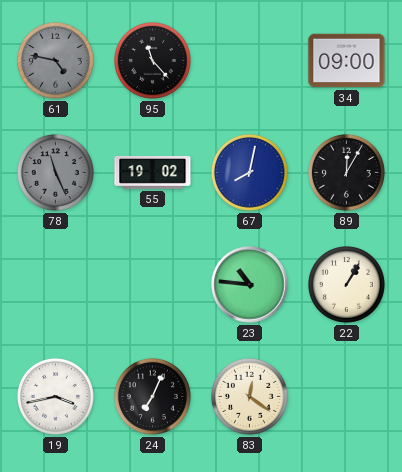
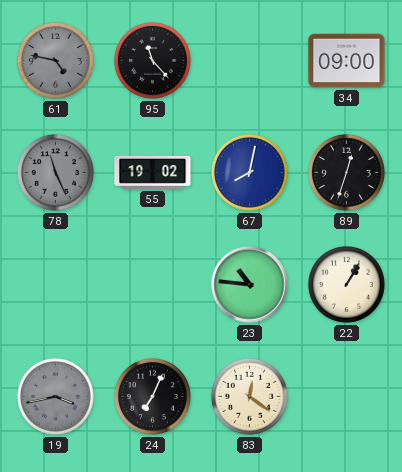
89: 12:05 -> 12:33
19 dial: white -> grey
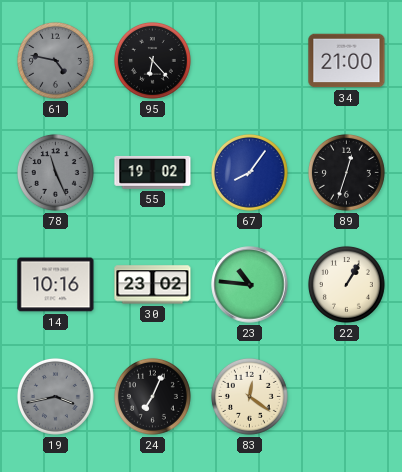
95: 11:23 -> 6:23
34: 09:00 -> 21:00
67: 8:02 -> 8:06
14: none -> 10:16
30: none -> 23:02
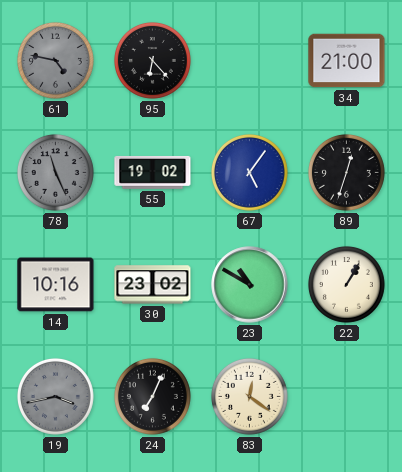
67: 8:06 -> 5:06
23: 10:46 -> 10:50
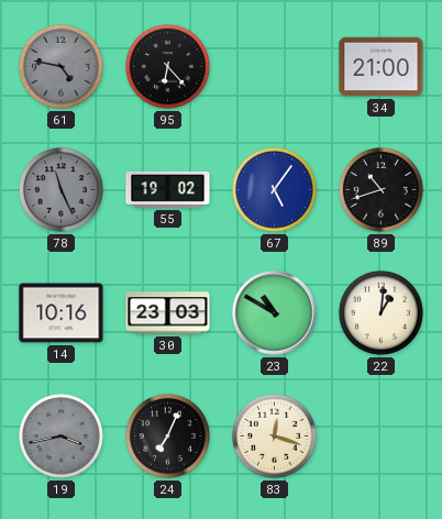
89: 12:33 -> 10:42
30: 23:02 -> 23:03
22: 1:05 -> 1:01
83: 12:21 -> 12:18
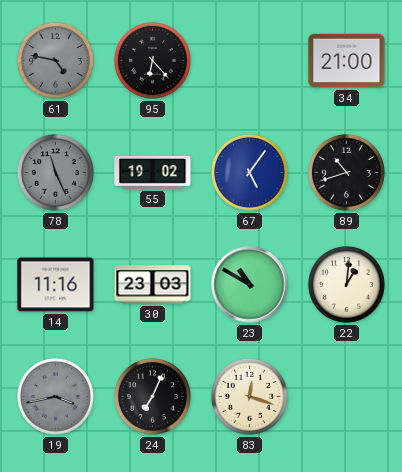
14: 10:16 -> 11:16
